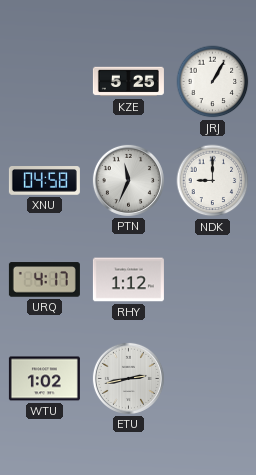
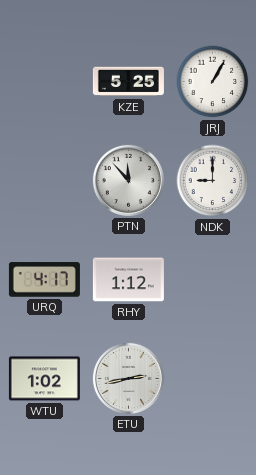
XNU: 04:58 -> none
PTN: 11:34 -> 11:53
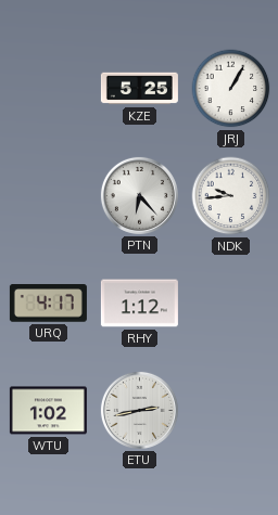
PTN: 11:53 -> 6:23
NDK: 9:00 -> 9:44
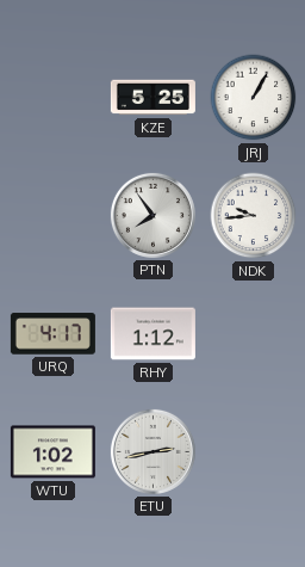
PTN: 6:23 -> 7:54
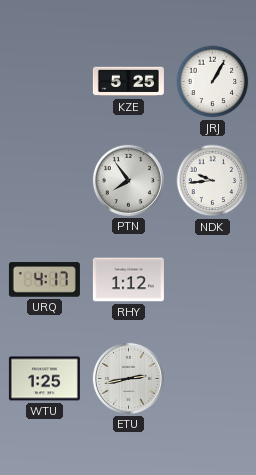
WTU: 1:02 -> 1:25
